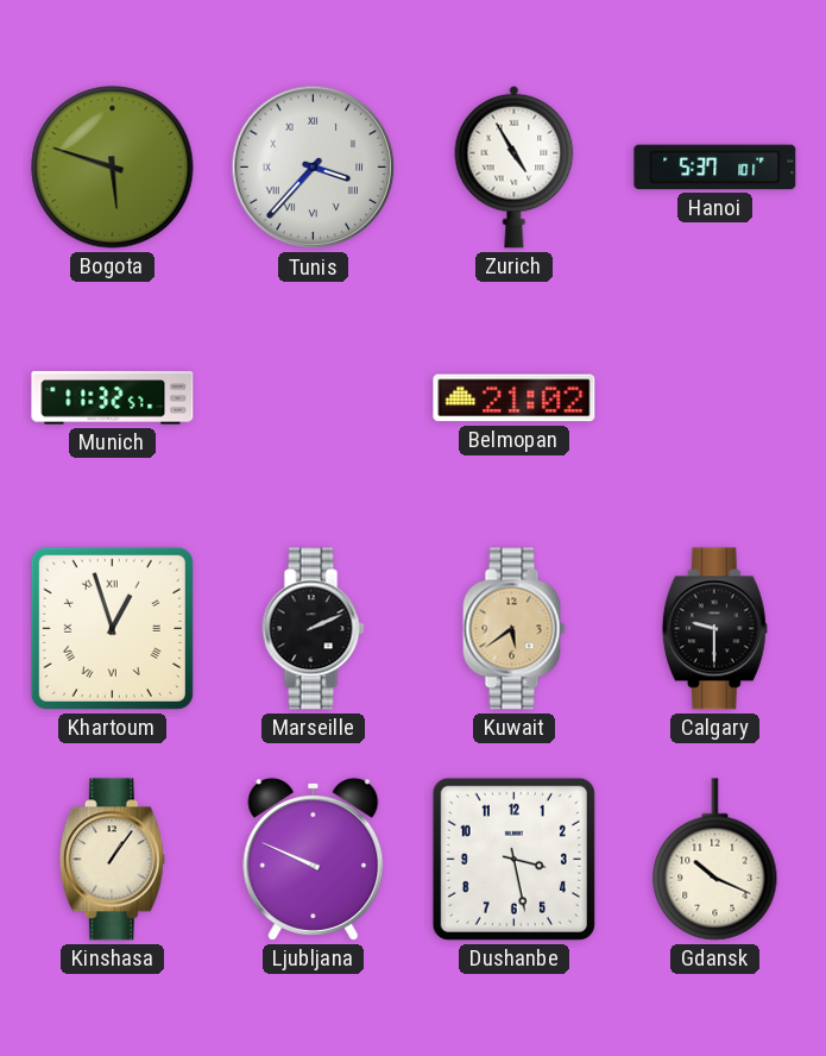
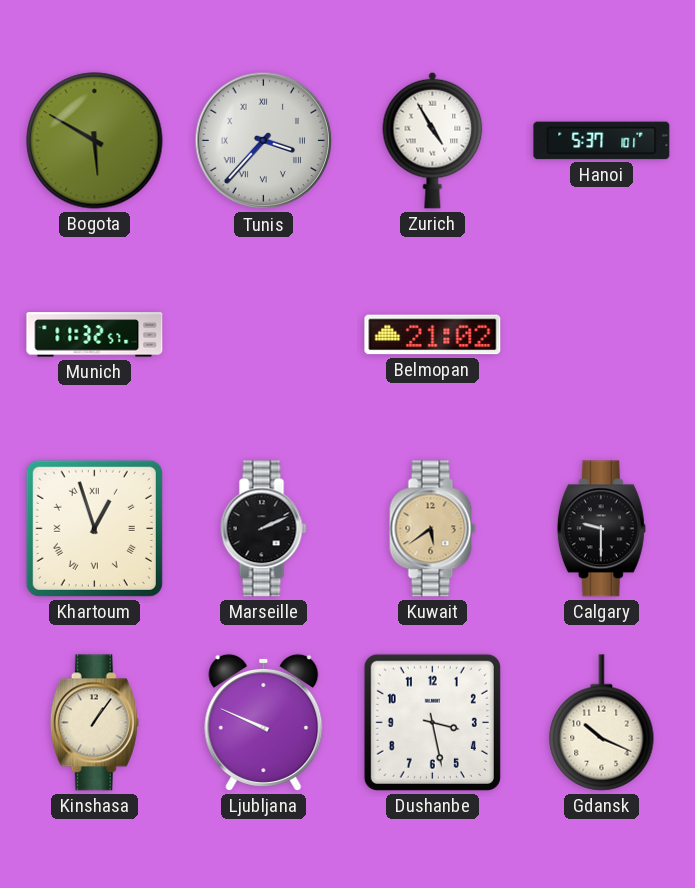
Bogota: 5:48 -> 5:50
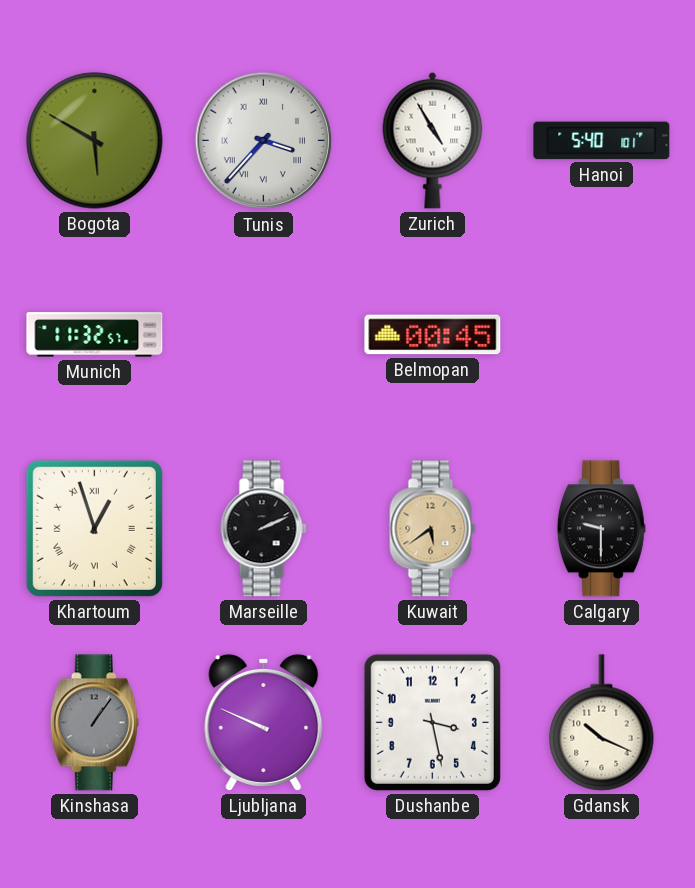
Hanoi: 5:37 -> 5:40
Belmopan: 21:02 -> 00:45
Kinshasa dial: cream -> grey
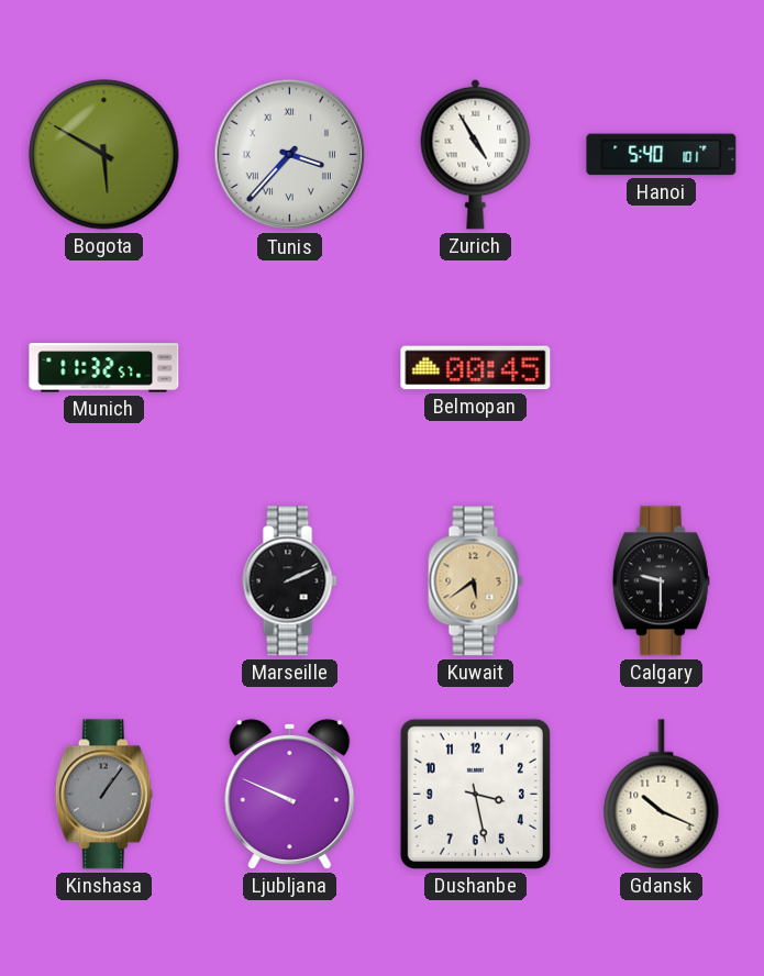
Khartoum: 12:57 -> none
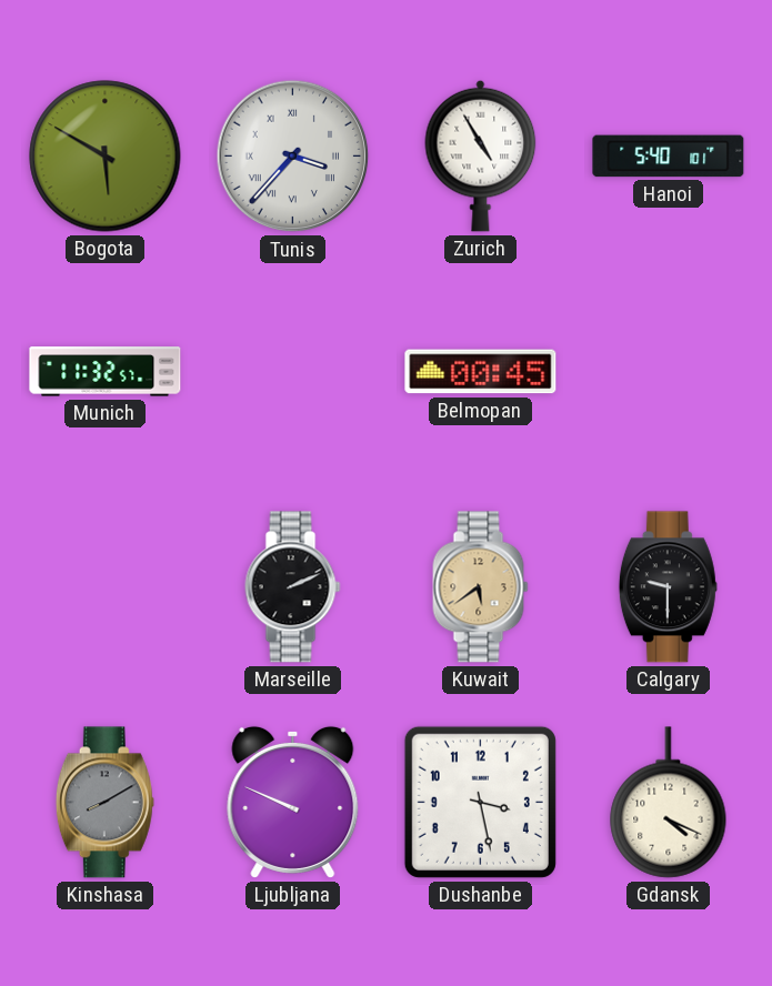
Kinshasa: 1:06 -> 8:10
Gdansk: 10:19 -> 4:19
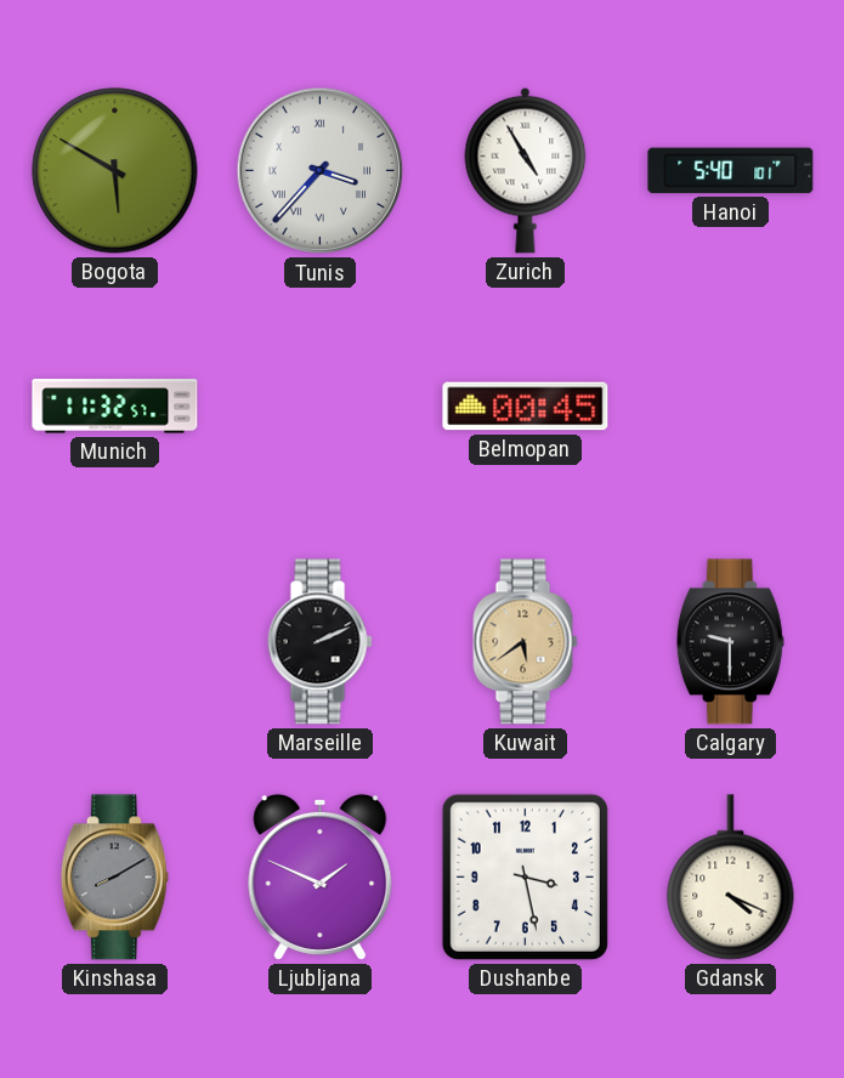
Ljubljana: 9:49 -> 1:49
